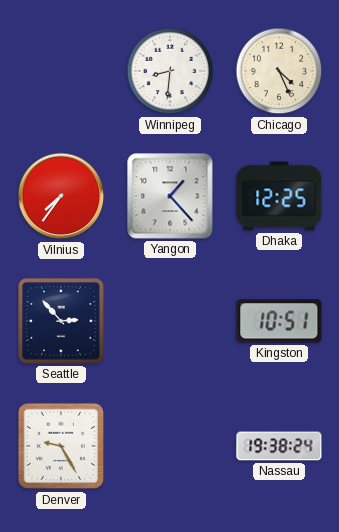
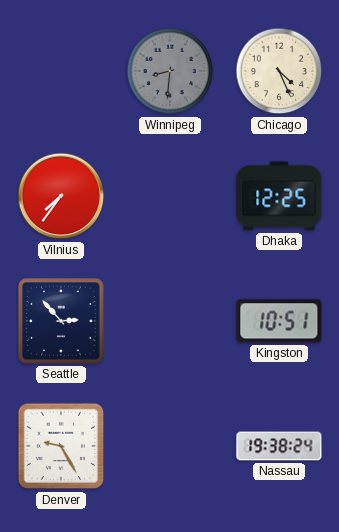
Winnipeg dial: white -> grey
Yangon: 1:23 -> none
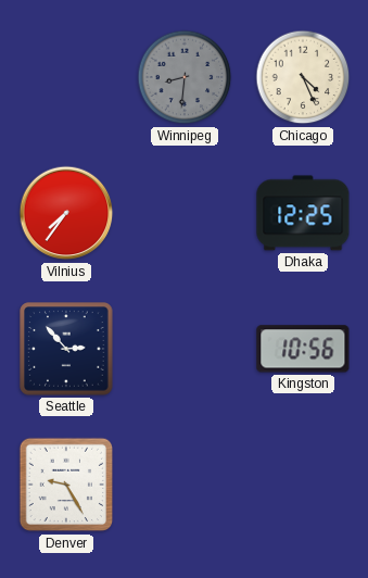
Kingston: 10:51 -> 10:56
Nassau: 19:38 -> none
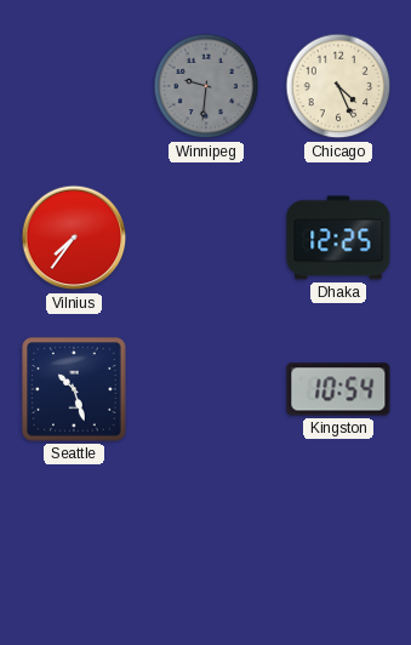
Winnipeg: 8:31 -> 9:31
Seattle: 2:53 -> 10:27
Kingston: 10:56 -> 10:54
Denver: 9:25 -> none
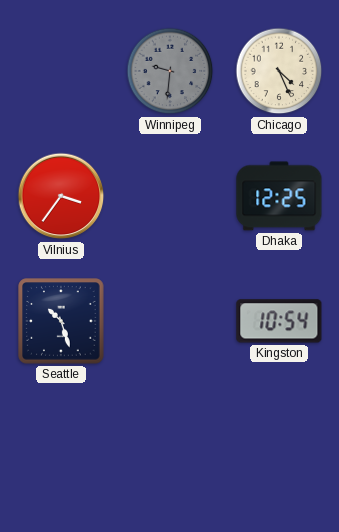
Vilnius: 7:36 -> 3:36
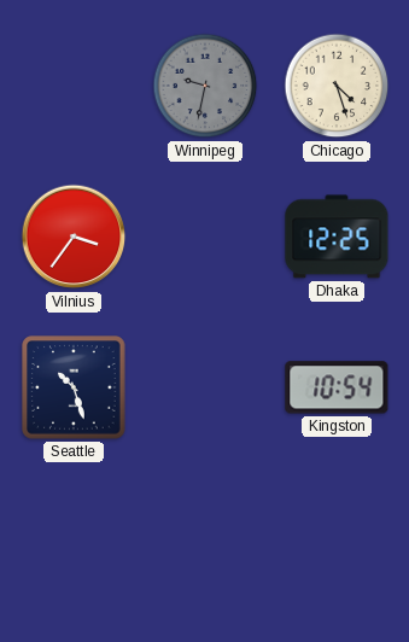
Winnipeg: 9:31 -> 9:32
Chicago: 4:26 -> 4:27
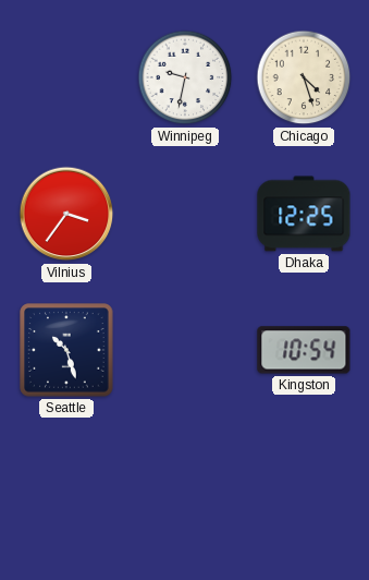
Winnipeg dial: grey -> white
